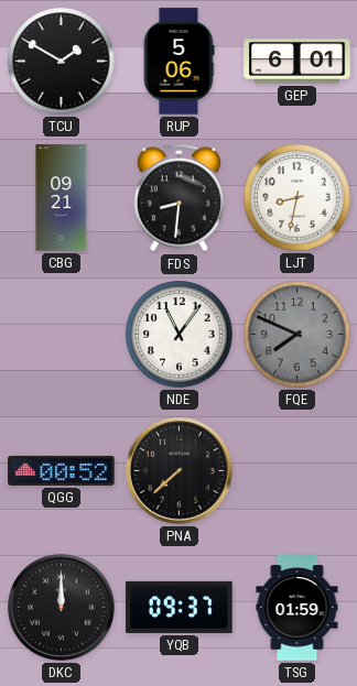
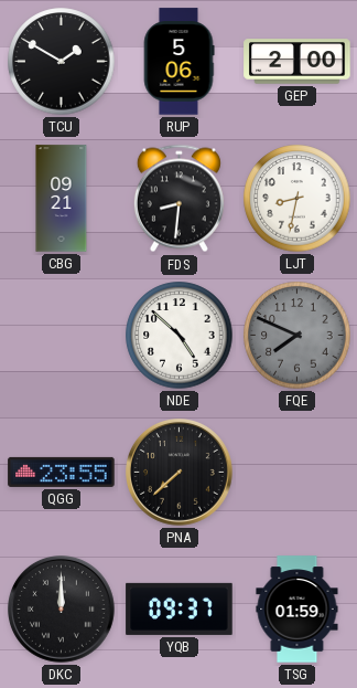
GEP: 6:01 -> 2:00
NDE: 11:06 -> 4:52
QGG: 00:52 -> 23:55
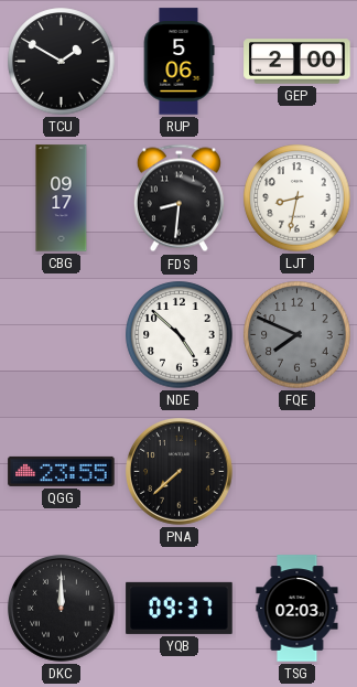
CBG: 09:21 -> 09:17
TSG: 01:59 -> 02:03
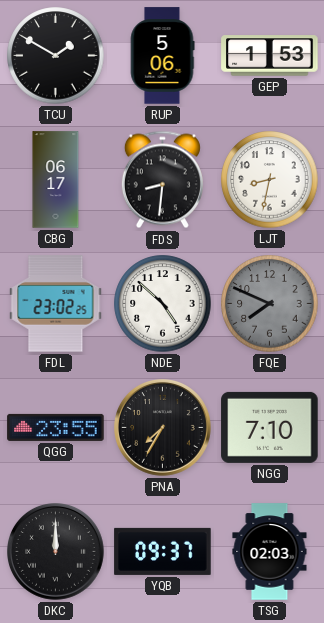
GEP: 2:00 -> 1:53
CBG: 09:17 -> 06:17
FDL: none -> 23:02
PNA: 7:38 -> 7:35
NGG: none -> 7:10
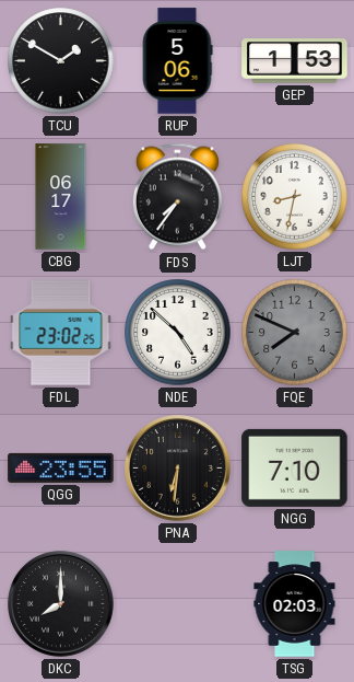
FDS: 8:31 -> 7:36
PNA: 7:35 -> 6:31
DKC: 12:00 -> 8:00
YQB: 09:37 -> none
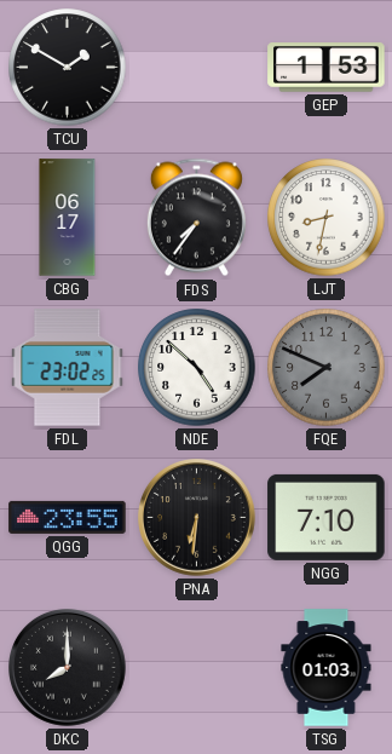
RUP: 5:06 -> none
TSG: 02:03 -> 01:03
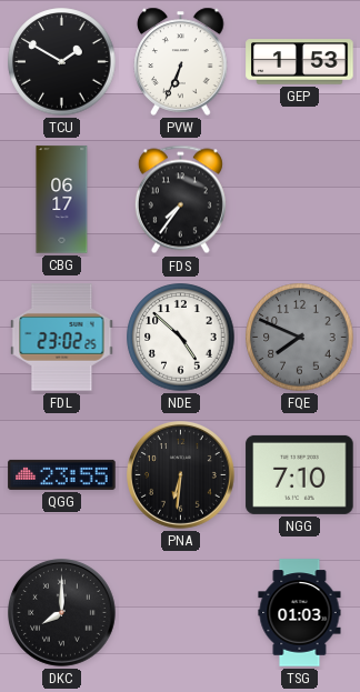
PVW: none -> 6:34
LJT: 8:32 -> none
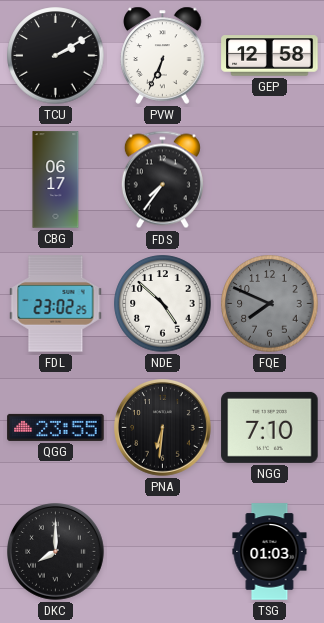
TCU: 1:50 -> 2:10
GEP: 1:53 -> 12:58
